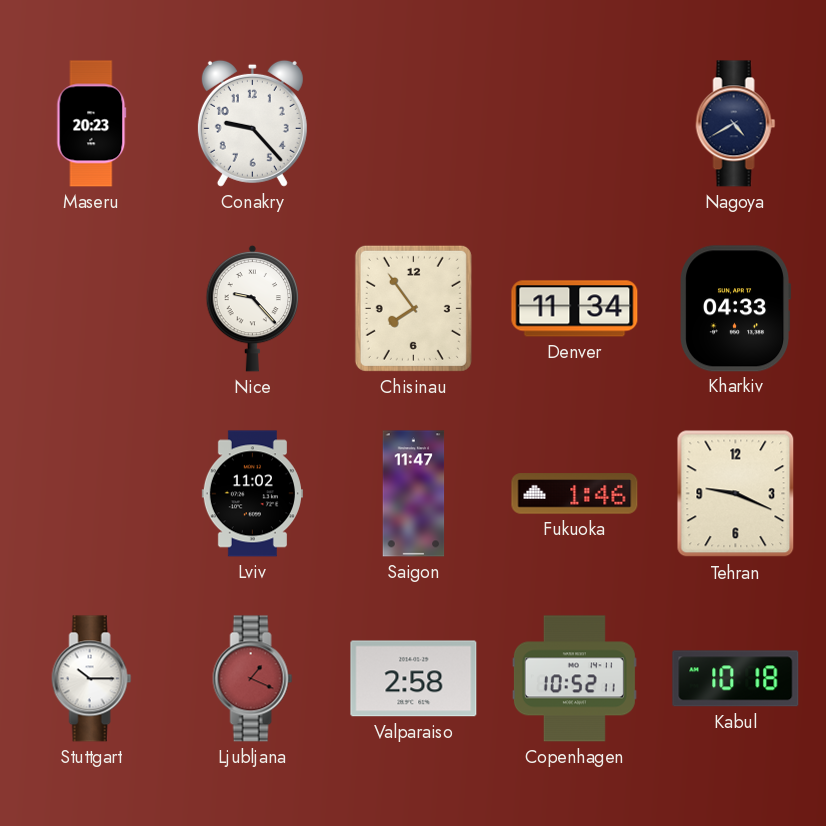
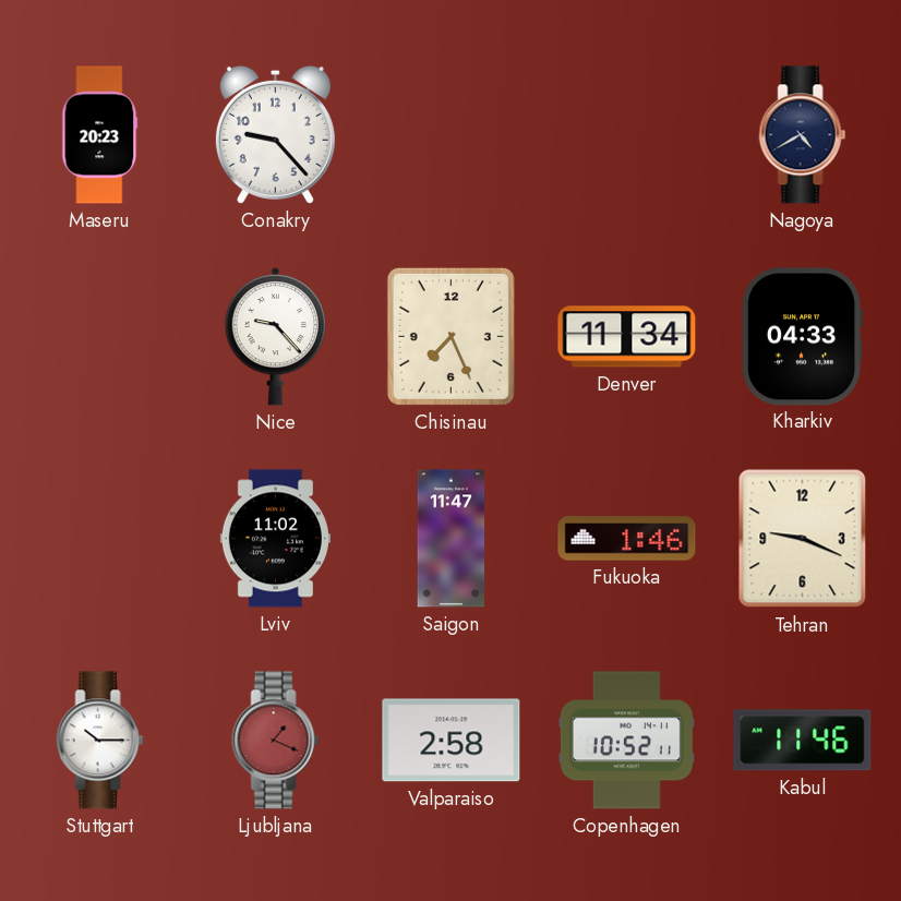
Chisinau: 7:54 -> 7:26
Kabul: 10:18 -> 11:46
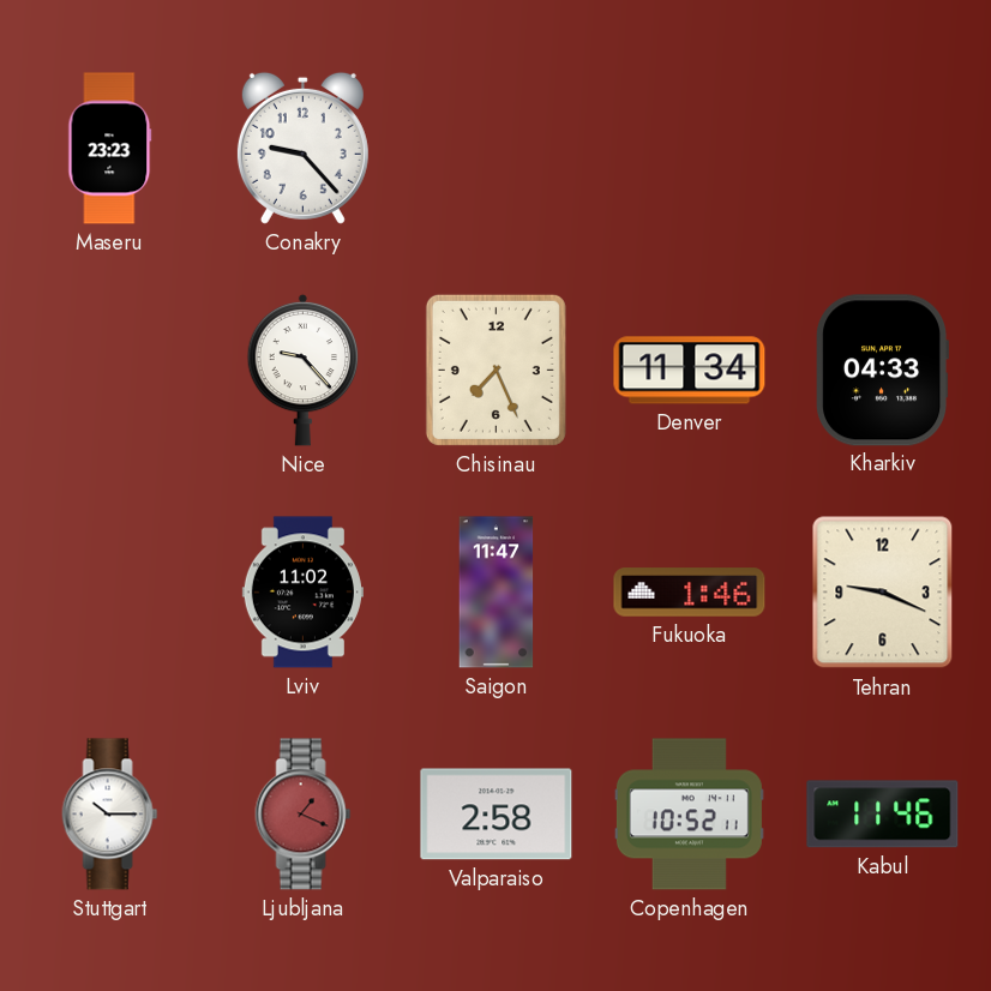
Maseru: 20:23 -> 23:23
Nagoya: 4:40 -> none
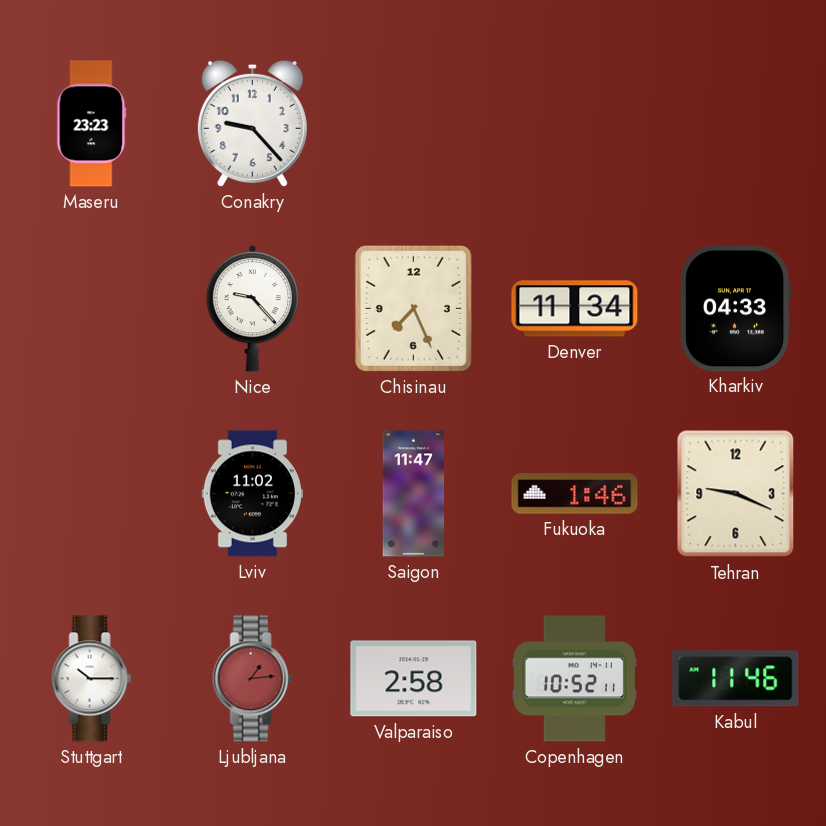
Ljubljana: 1:19 -> 1:14
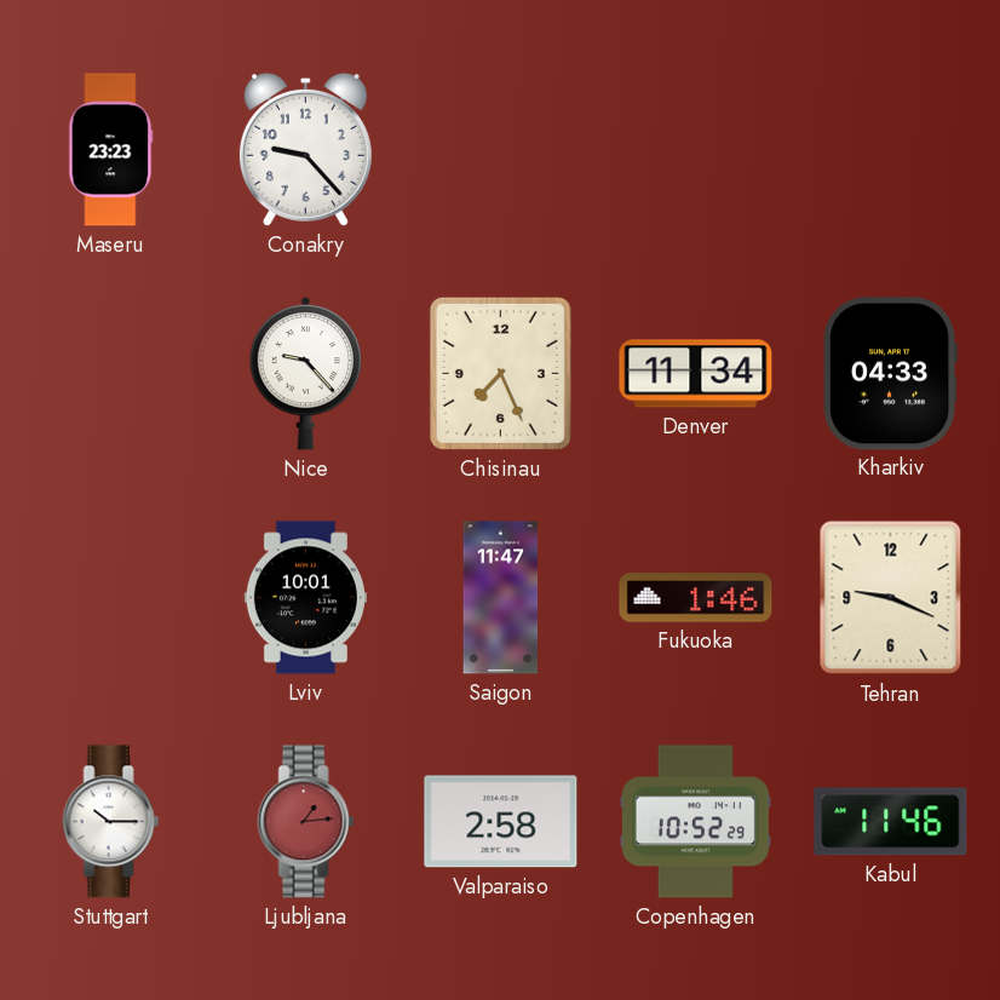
Lviv: 11:02 -> 10:01
Copenhagen: 10:52:11 -> 10:52:29
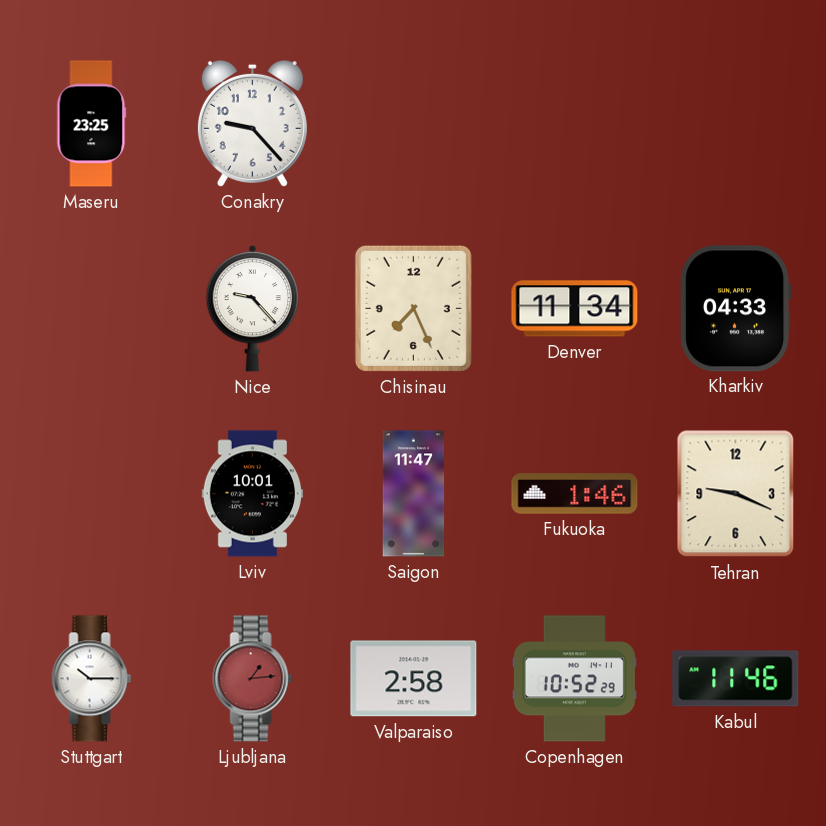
Maseru: 23:23 -> 23:25
